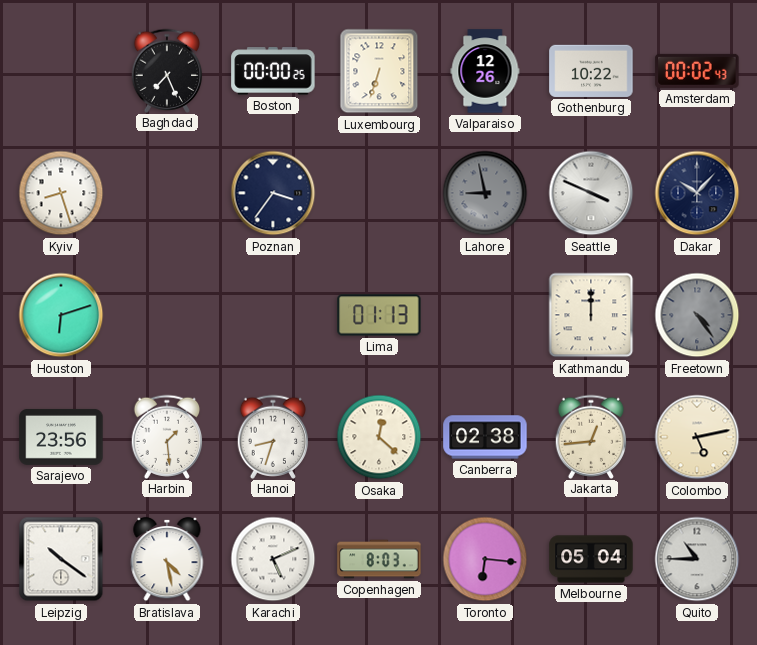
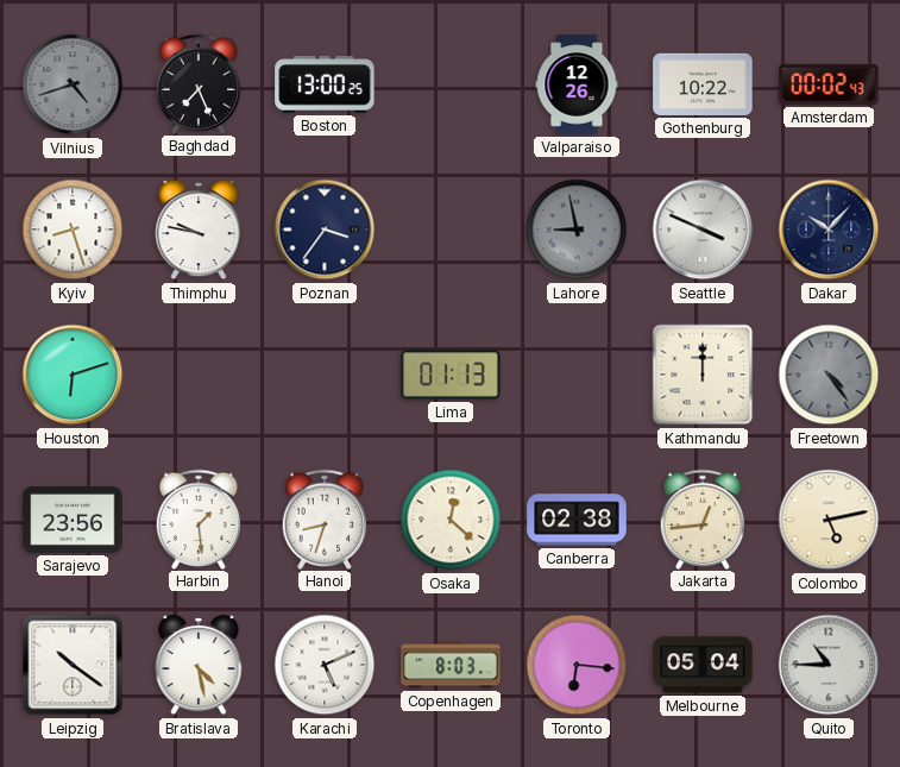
Vilnius: none -> 4:42
Boston: 00:00 -> 13:00
Luxembourg: 6:33 -> none
Thimphu: none -> 9:47
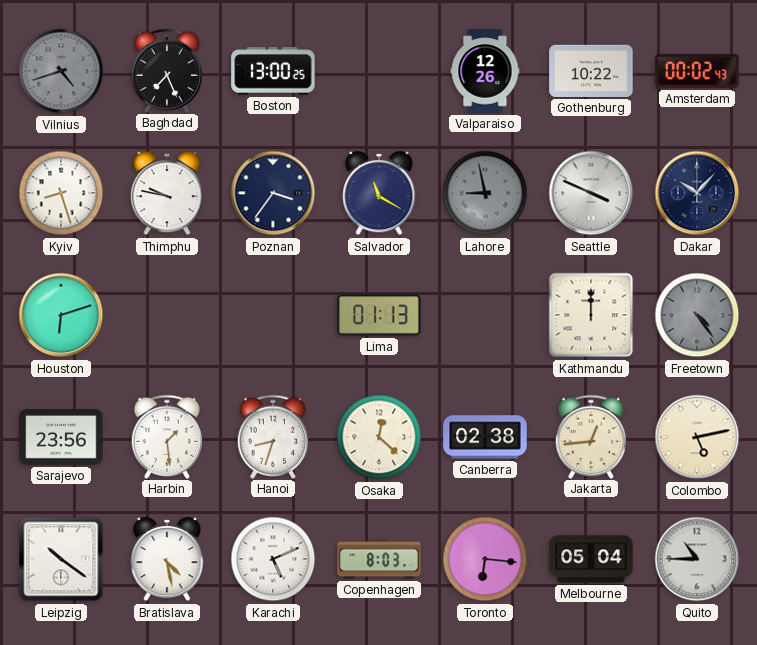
Salvador: none -> 11:20
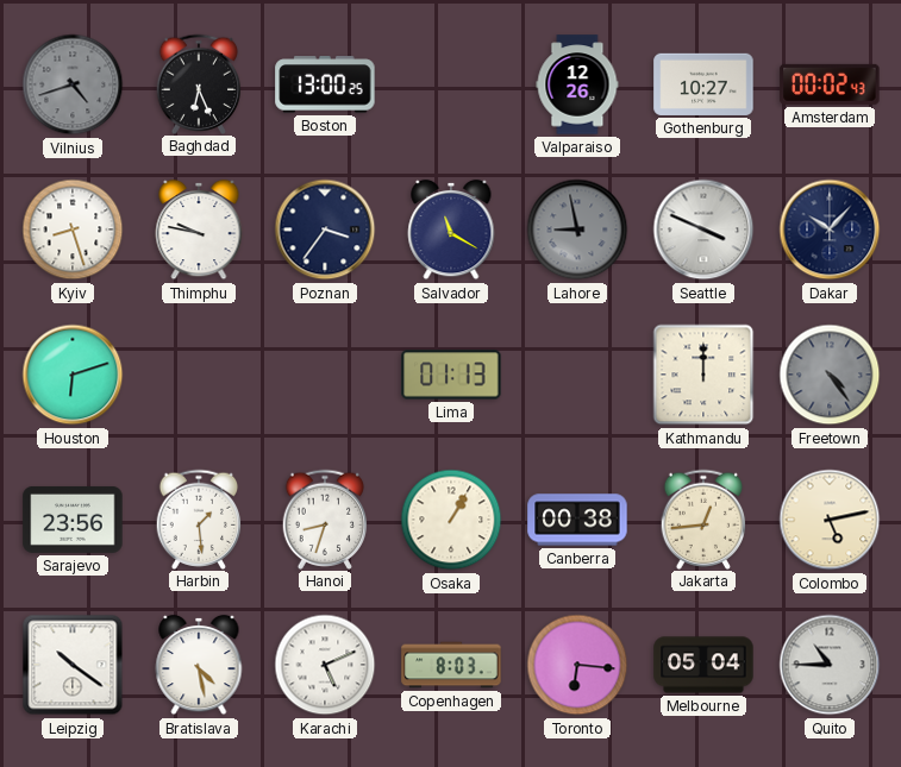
Baghdad: 7:26 -> 6:26
Gothenburg: 10:22 -> 10:27
Osaka: 12:22 -> 1:05
Canberra: 02:38 -> 00:38
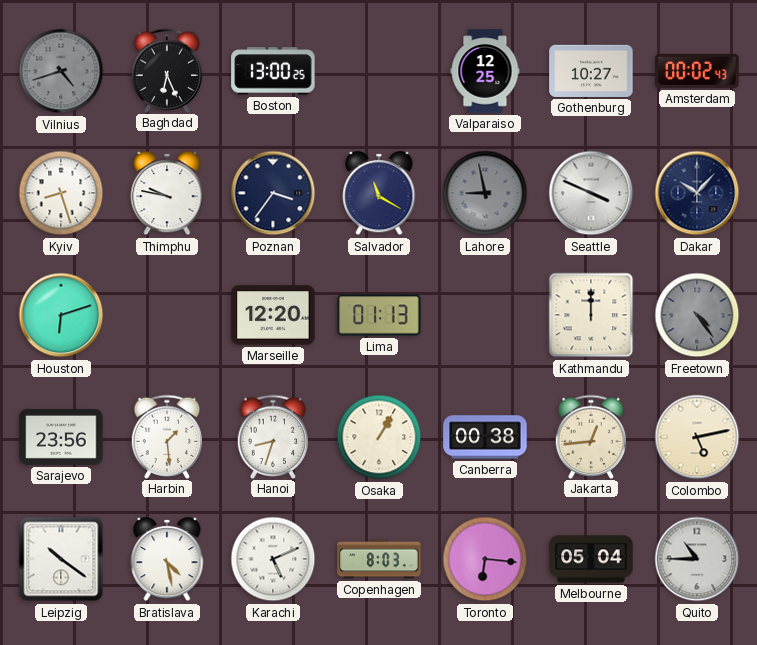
Valparaiso: 12:26 -> 12:25
Marseille: none -> 12:20
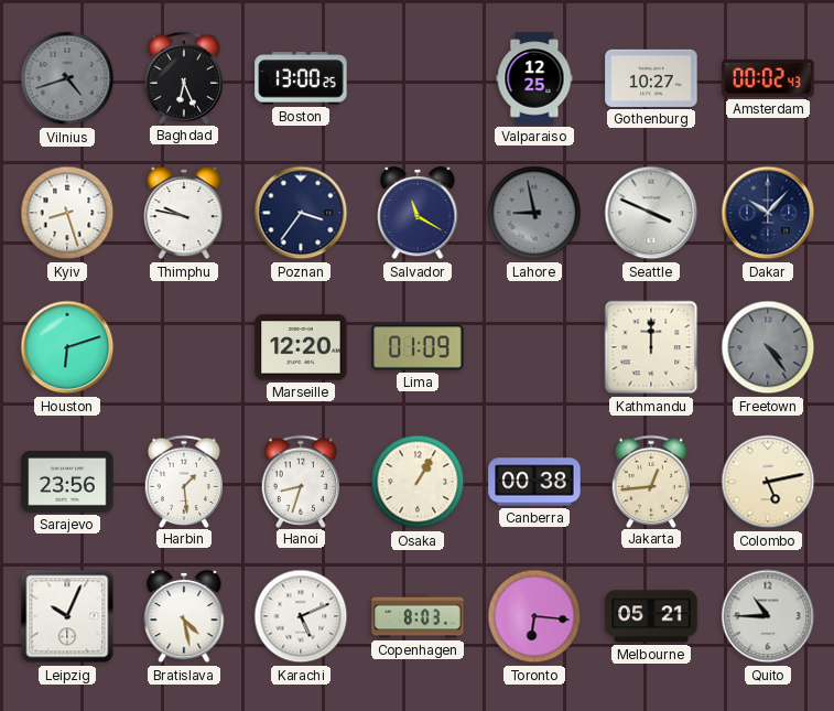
Lima: 01:13 -> 01:09
Leipzig: 10:21 -> 10:04
Melbourne: 05:04 -> 05:21
